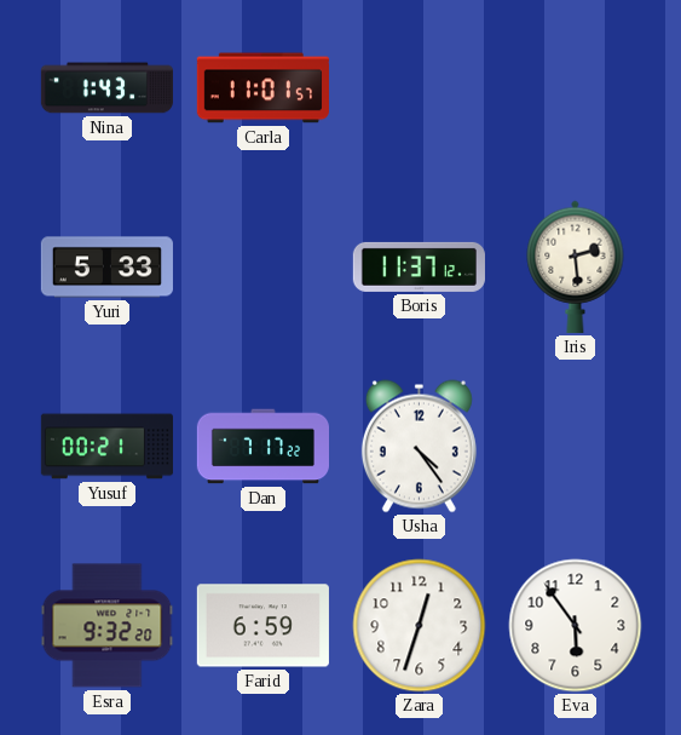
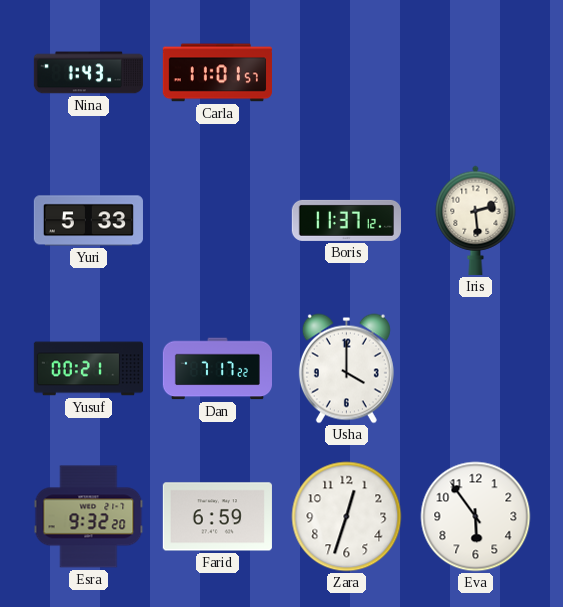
Usha: 4:24 -> 4:00
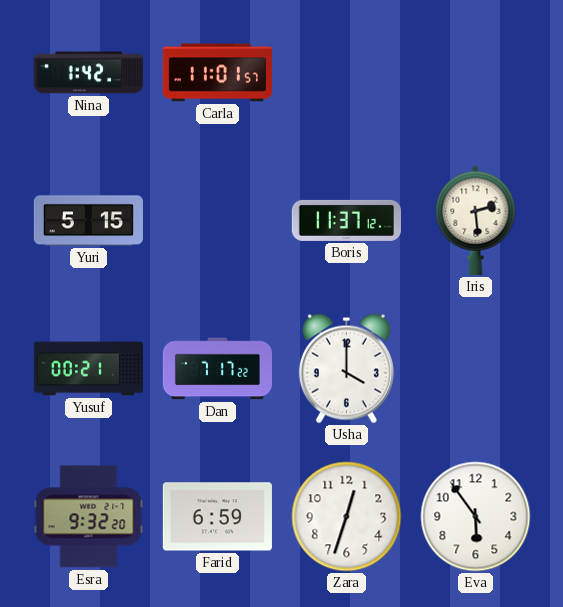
Nina: 1:43 -> 1:42
Yuri: 5:33 -> 5:15
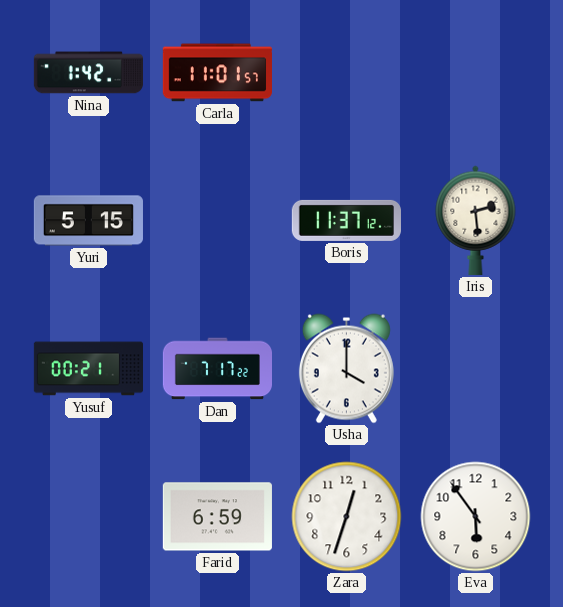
Esra: 9:32 -> none
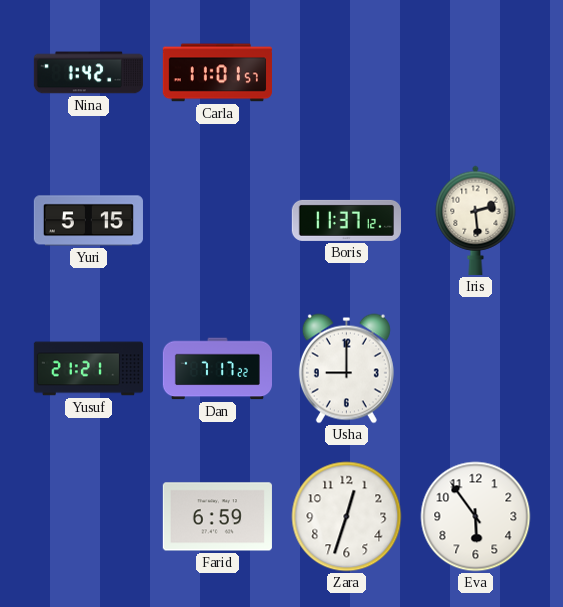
Yusuf: 00:21 -> 21:21
Usha: 4:00 -> 9:00
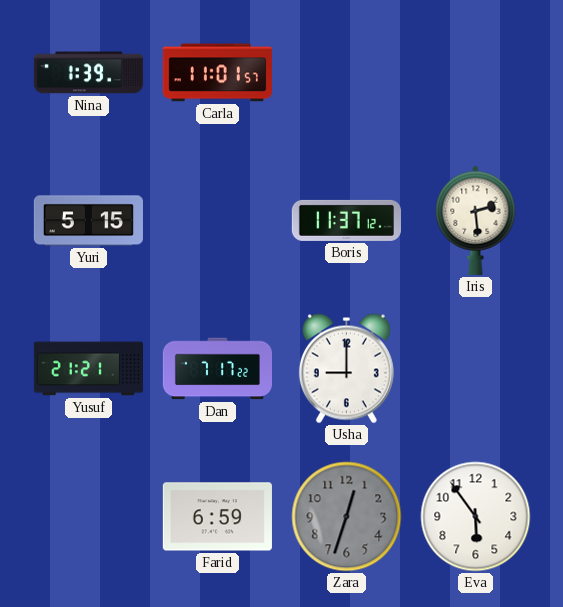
Nina: 1:42 -> 1:39
Zara dial: white -> grey
